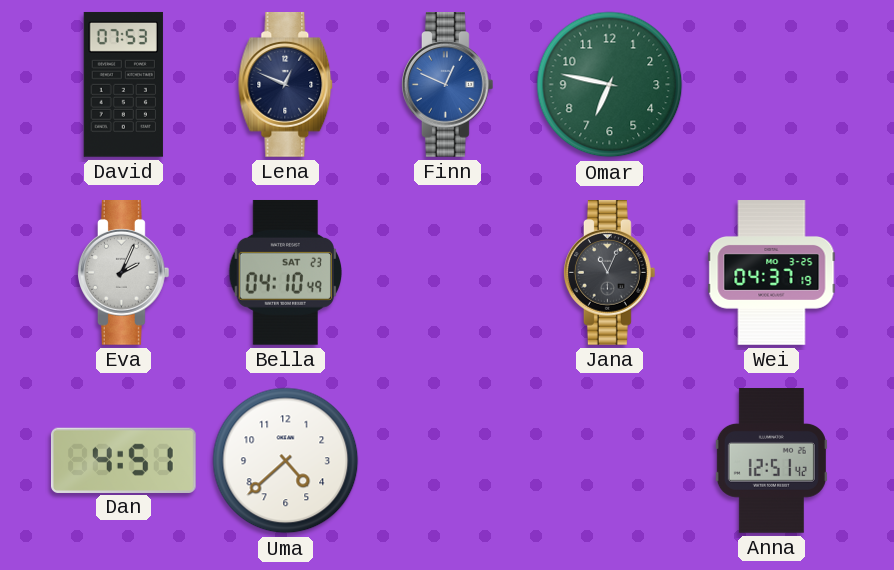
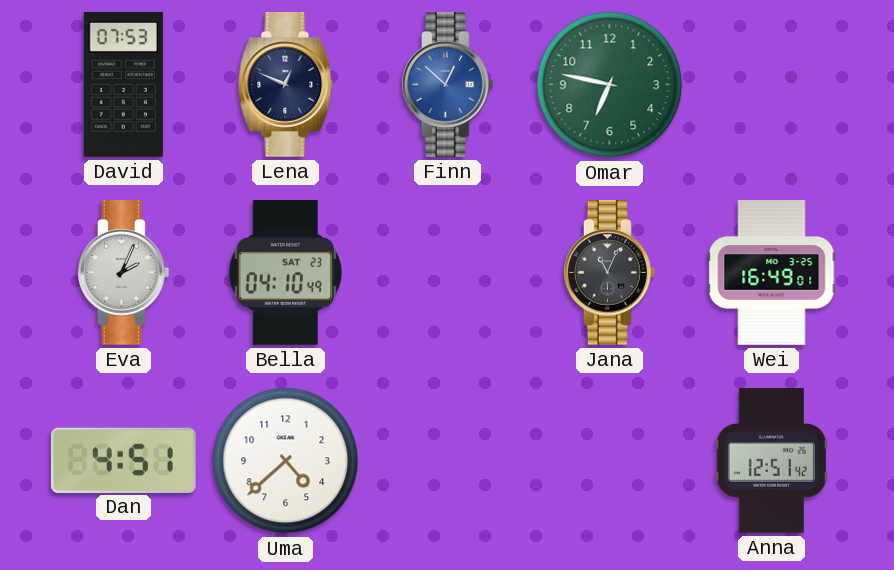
Finn: 12:49 -> 12:52
Wei: 04:37 -> 16:49
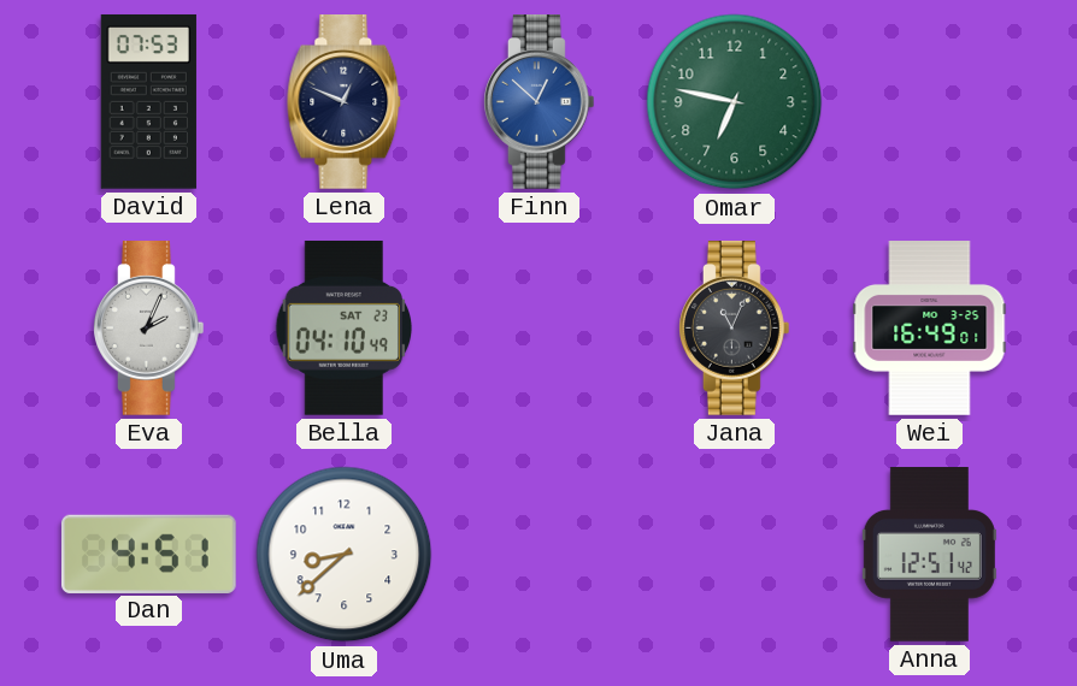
Uma: 4:38 -> 8:38
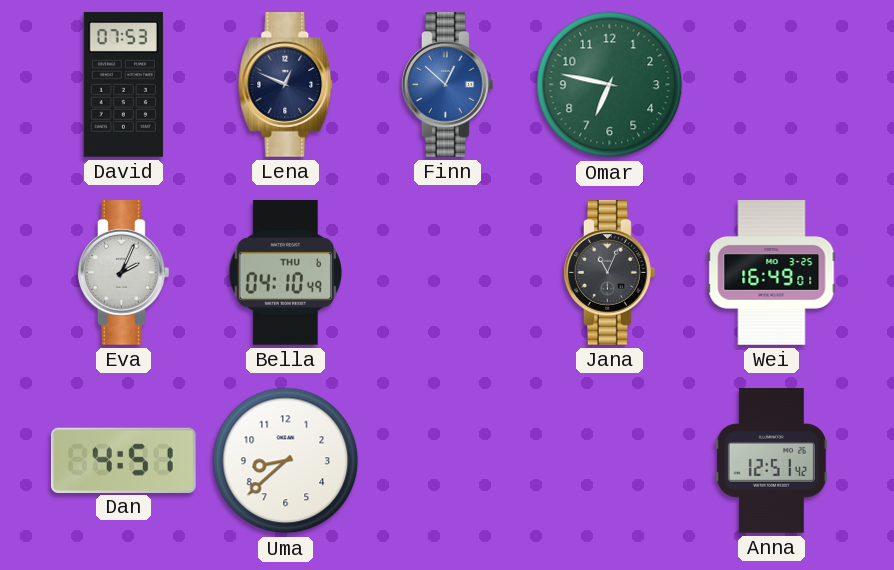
Bella date: SAT 23 -> THU 6
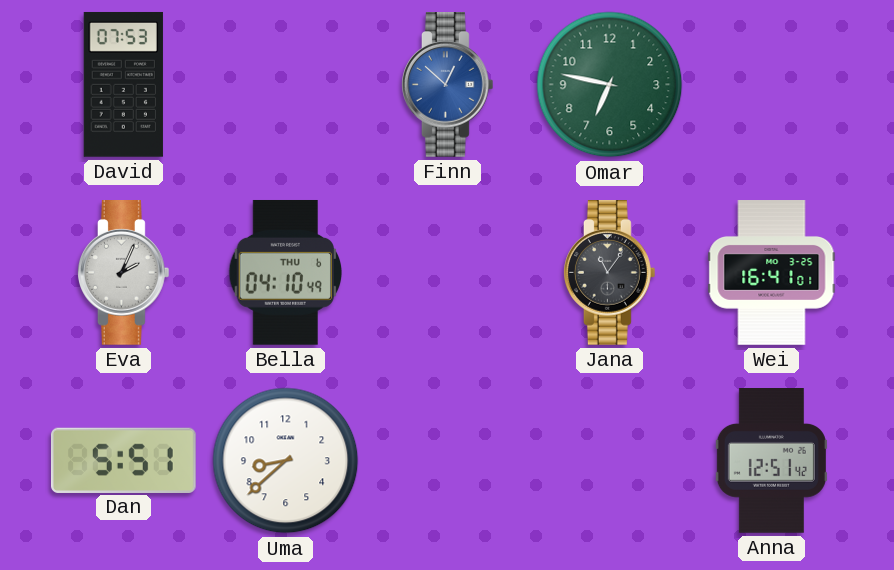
Lena: 12:49 -> none
Jana: 11:04 -> 11:06
Wei: 16:49 -> 16:41
Dan: 4:51 -> 5:51
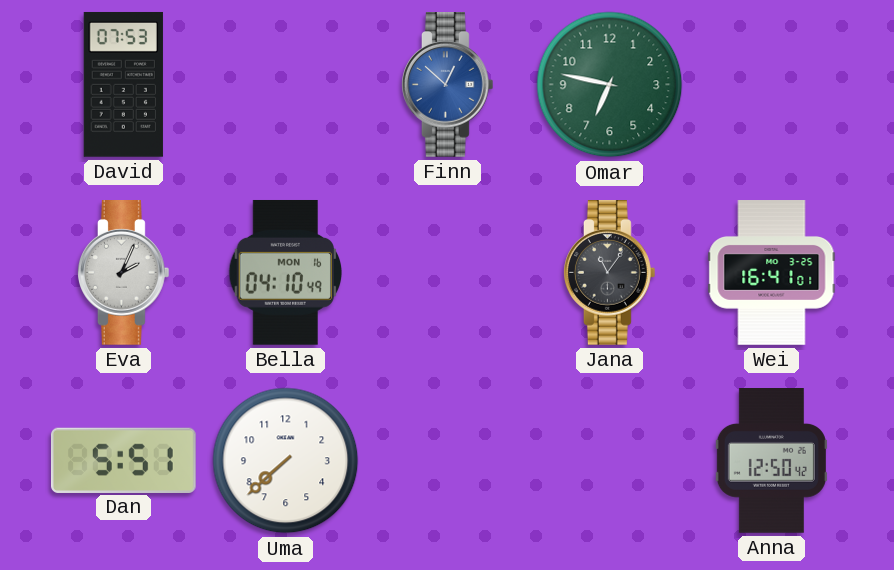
Bella date: THU 6 -> MON 16
Uma: 8:38 -> 7:38
Anna: 12:51 -> 12:50
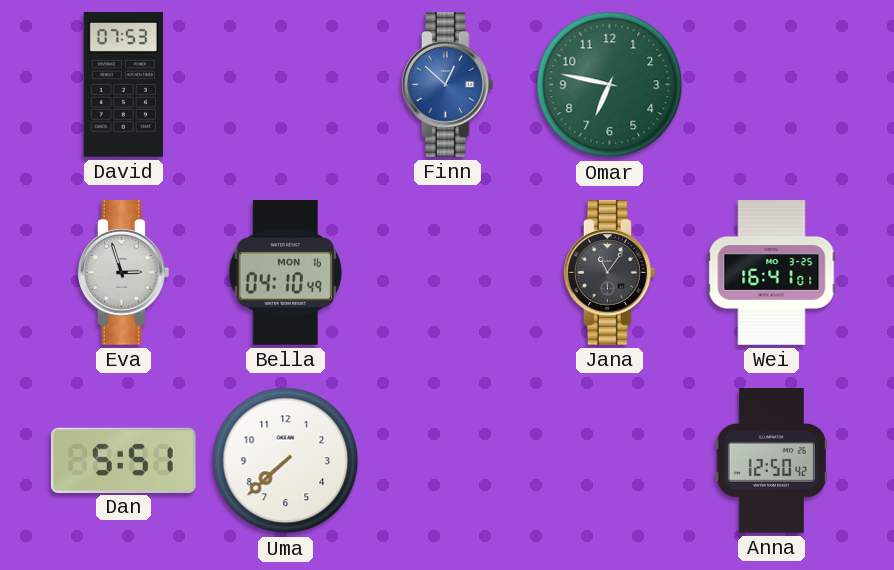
Eva: 2:04 -> 2:57
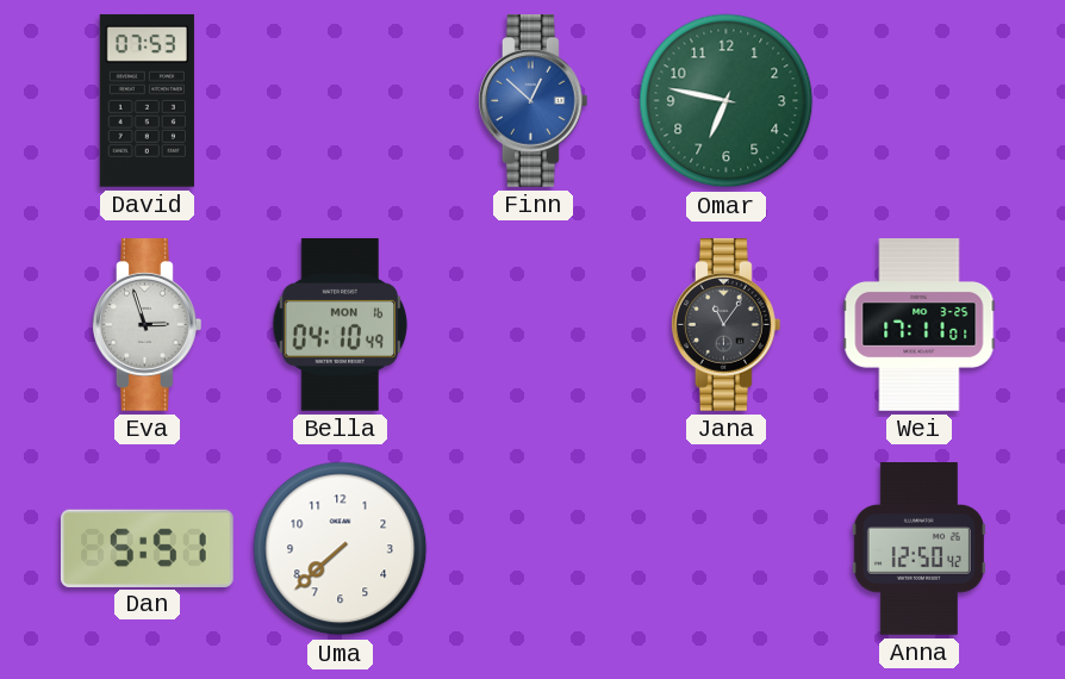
Wei: 16:41 -> 17:11
